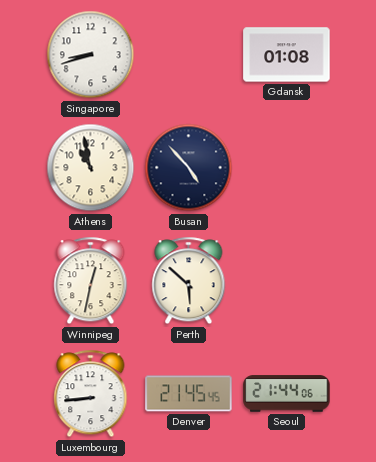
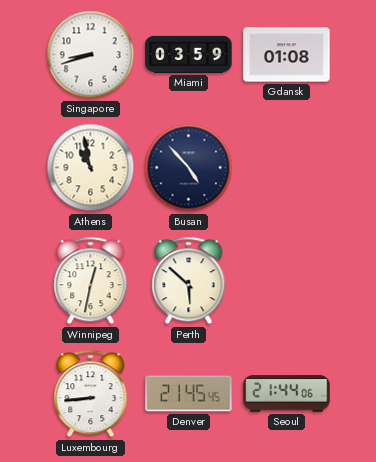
Miami: none -> 03:59
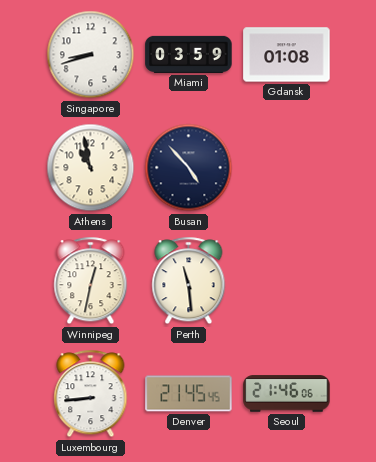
Perth: 5:52 -> 11:29
Seoul: 21:44 -> 21:46
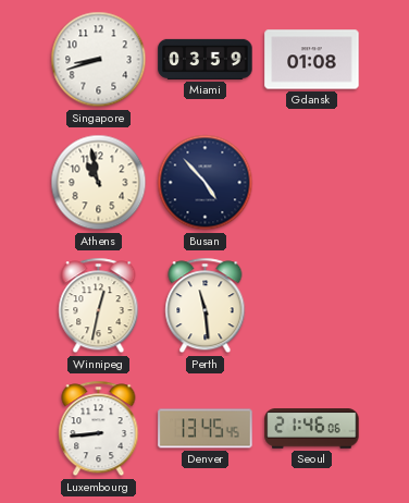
Denver: 21:45 -> 13:45
